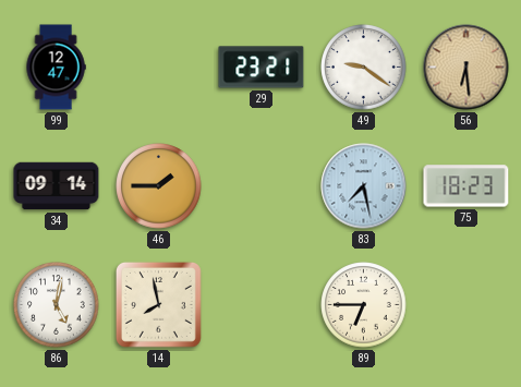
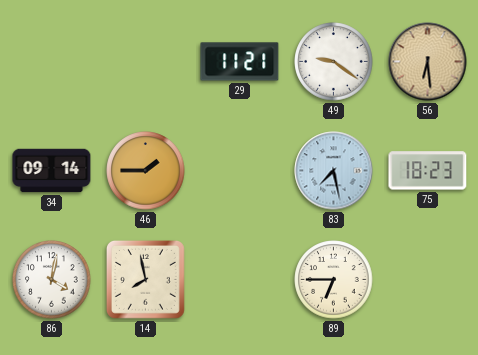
99: 12:47 -> none
29: 23:21 -> 11:21
86: 5:02 -> 4:02
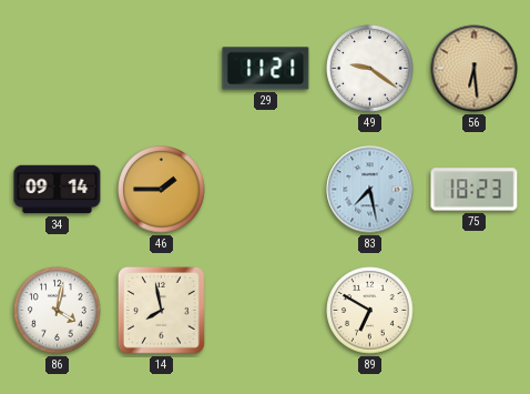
89: 6:45 -> 6:50
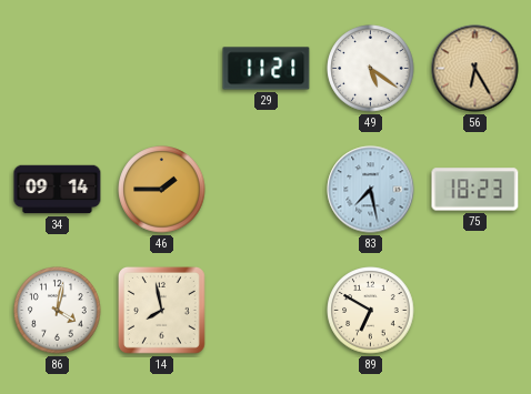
49: 9:21 -> 5:21
56: 6:29 -> 6:25
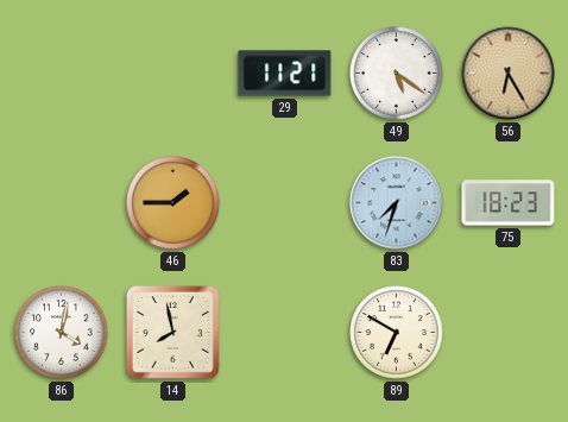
34: 09:14 -> none
83: 7:28 -> 7:33
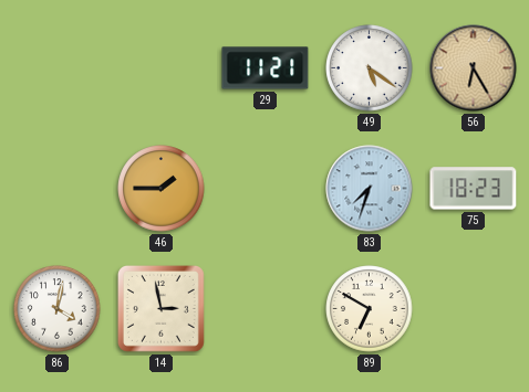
14: 7:58 -> 2:58
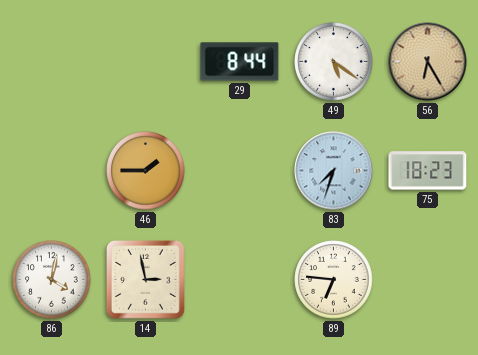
29: 11:21 -> 8:44
89: 6:50 -> 6:46
